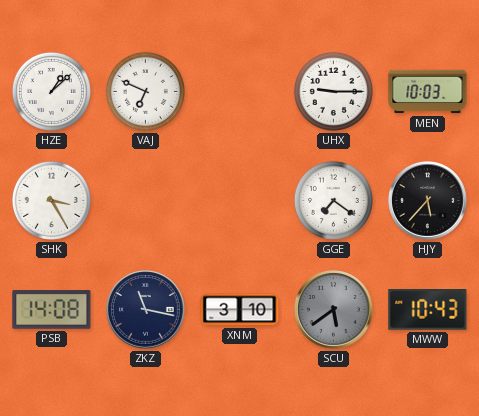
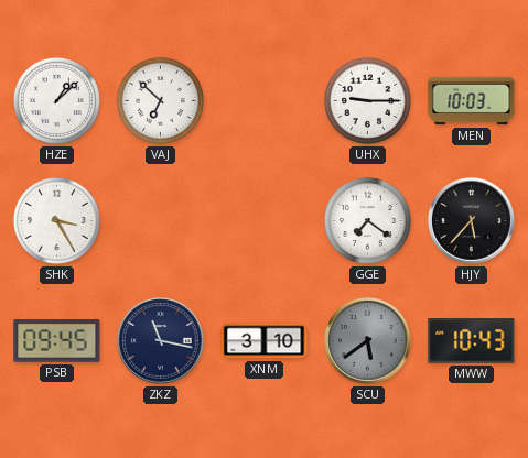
VAJ: 6:49 -> 6:52
PSB: 14:08 -> 09:45
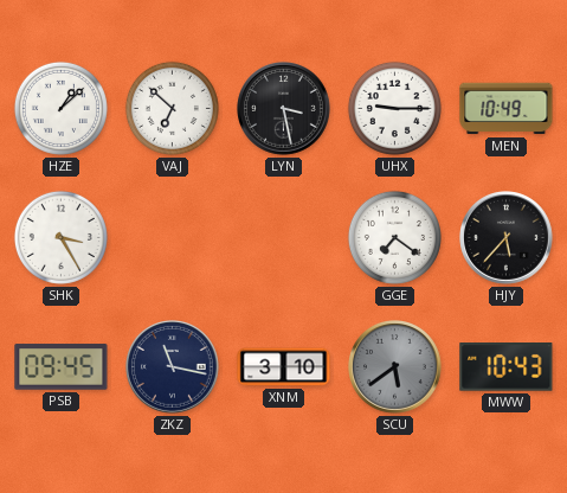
LYN: none -> 3:28
MEN: 10:03 -> 10:49
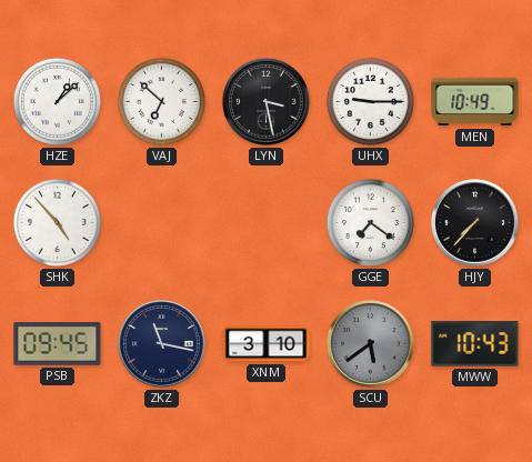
SHK: 3:25 -> 4:53
HJY: 5:37 -> 7:37
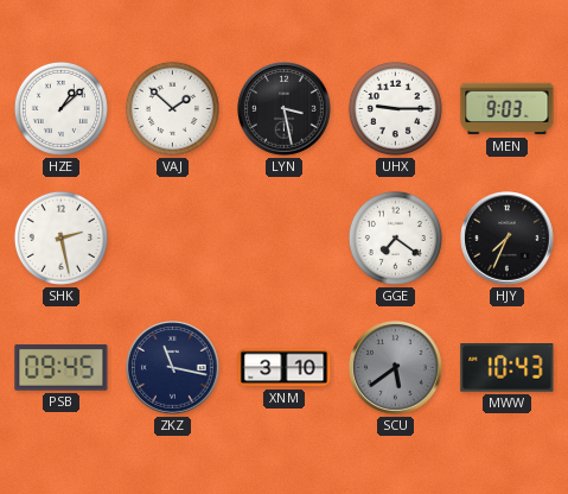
VAJ: 6:52 -> 1:52
MEN: 10:49 -> 9:03
SHK: 4:53 -> 2:28
HJY: 7:37 -> 7:34
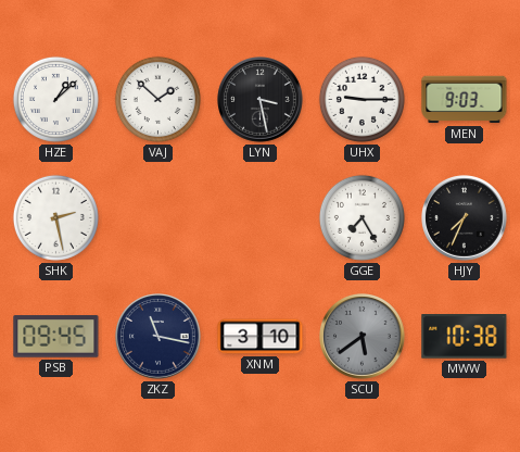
GGE: 7:21 -> 7:25
MWW: 10:43 -> 10:38
